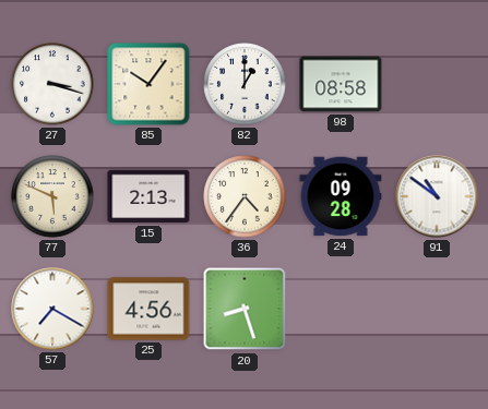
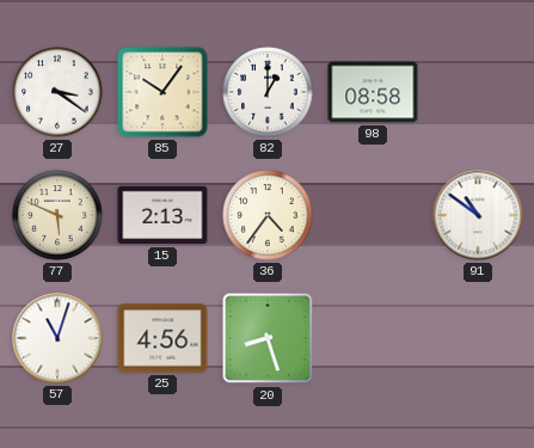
27: 3:18 -> 3:21
24: 09:28 -> none
57: 7:20 -> 11:03
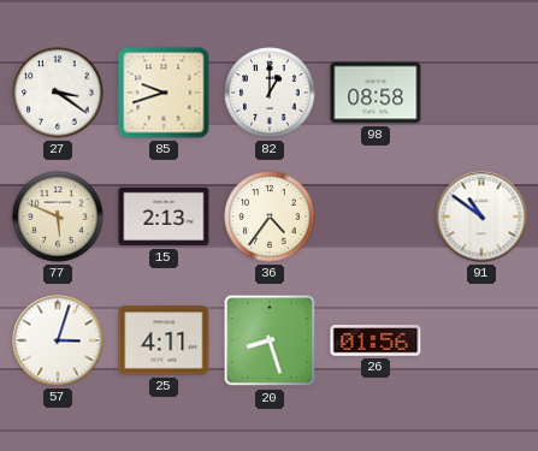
85: 10:06 -> 9:42
57: 11:03 -> 3:03
25: 4:56 -> 4:11
26: none -> 01:56
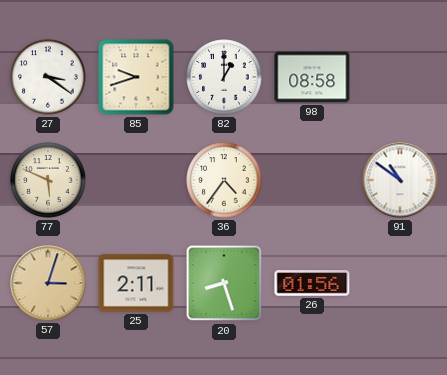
15: 2:13 -> none
57 dial: white -> champagne
25: 4:11 -> 2:11
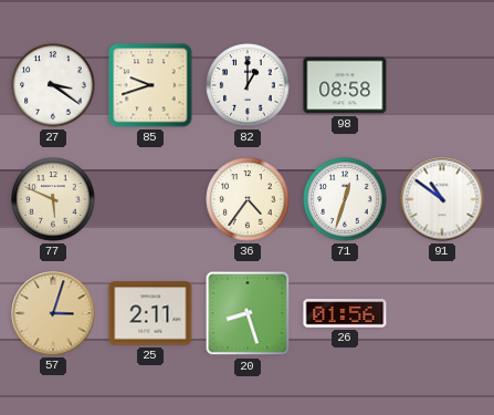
71: none -> 12:33
